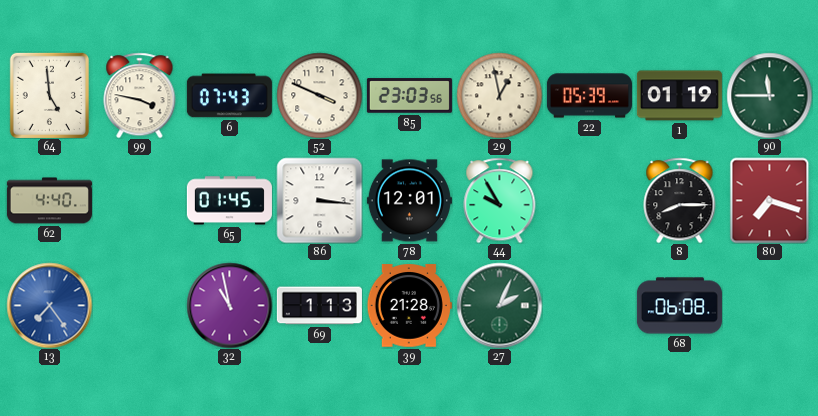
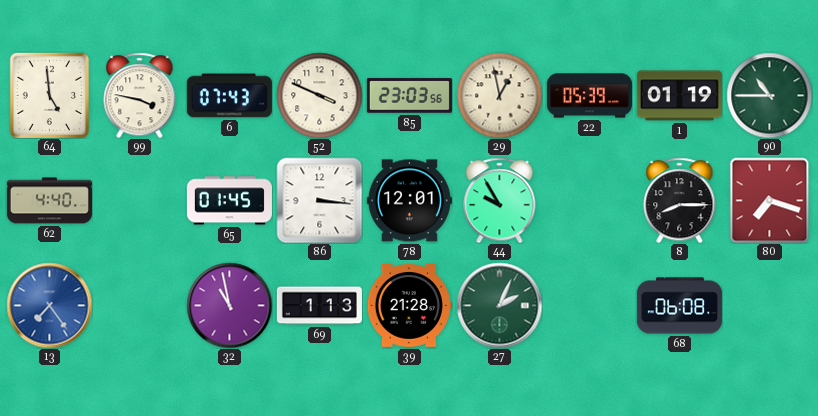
90: 11:45 -> 10:45
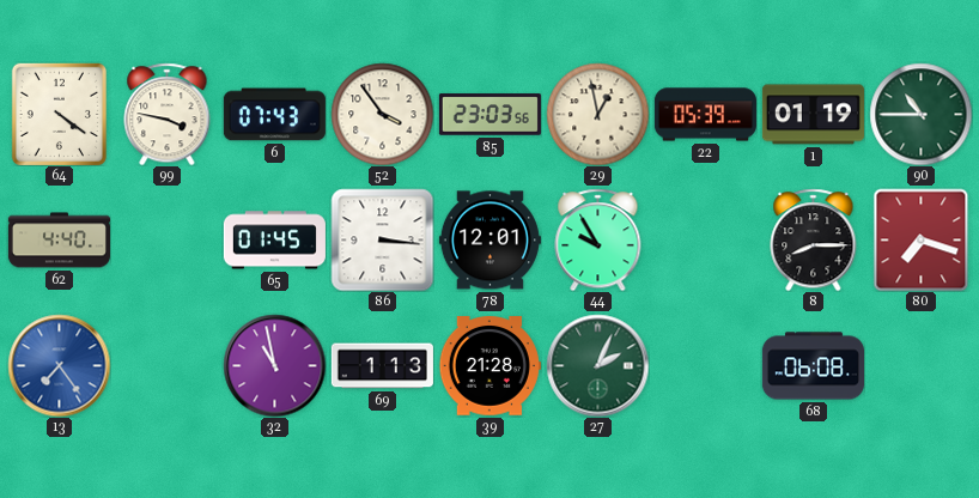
64: 4:59 -> 4:21
52: 3:49 -> 3:54
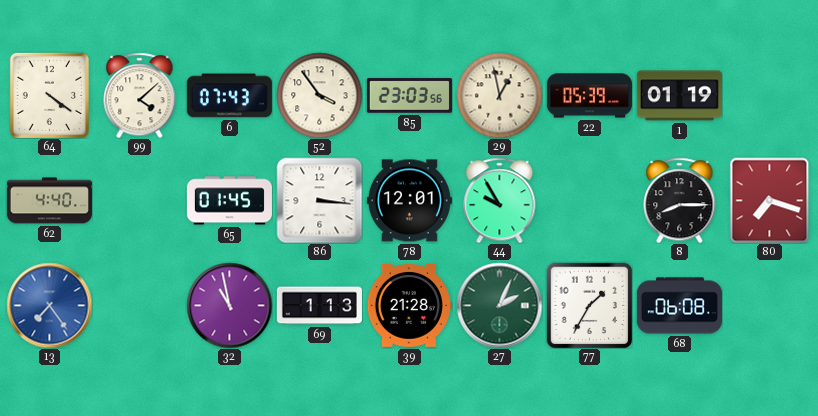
99: 3:47 -> 4:08
90: 10:45 -> none
77: none -> 1:35
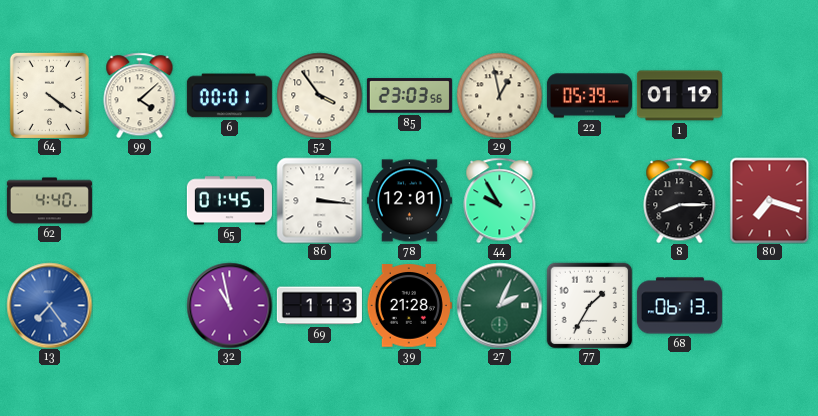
6: 07:43 -> 00:01
68: 06:08 -> 06:13
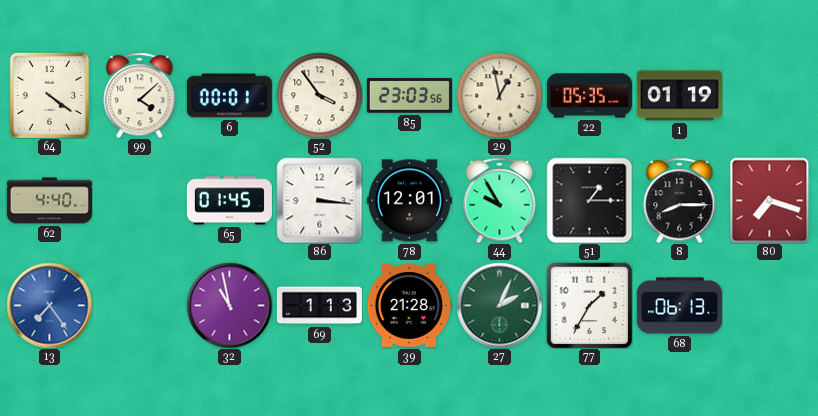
22: 05:39 -> 05:35
51: none -> 1:15
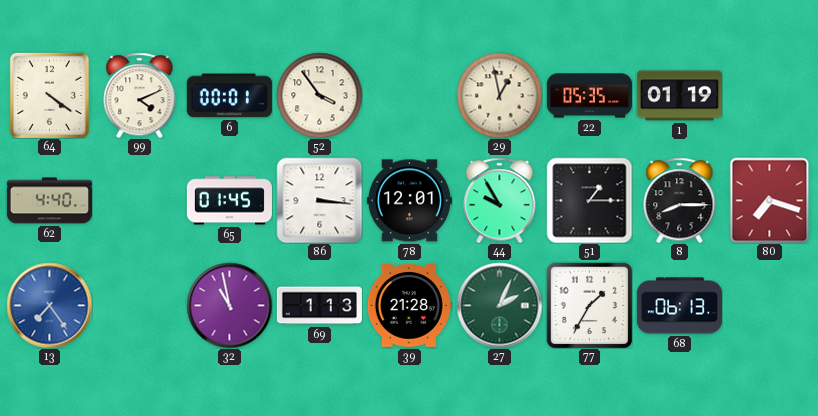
99: 4:08 -> 4:11
85: 23:03 -> none
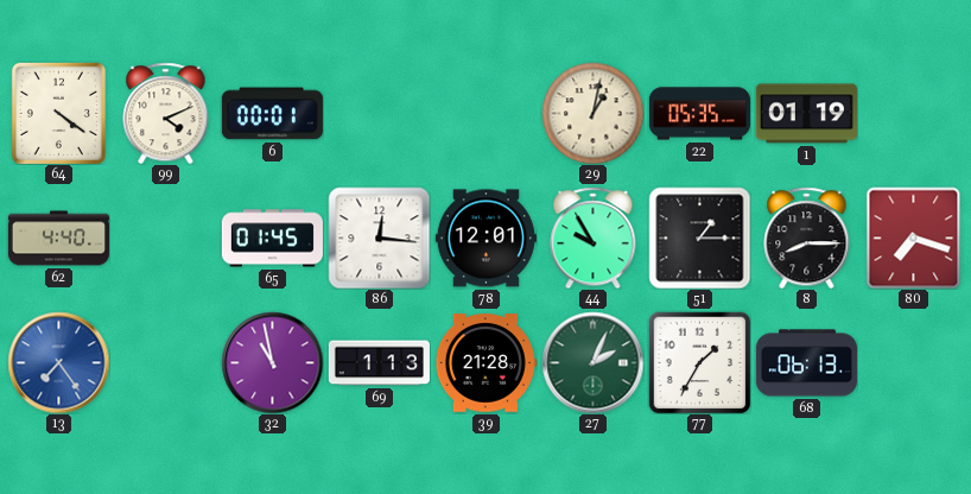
52: 3:54 -> none
29: 12:58 -> 1:02
86: 3:16 -> 12:16
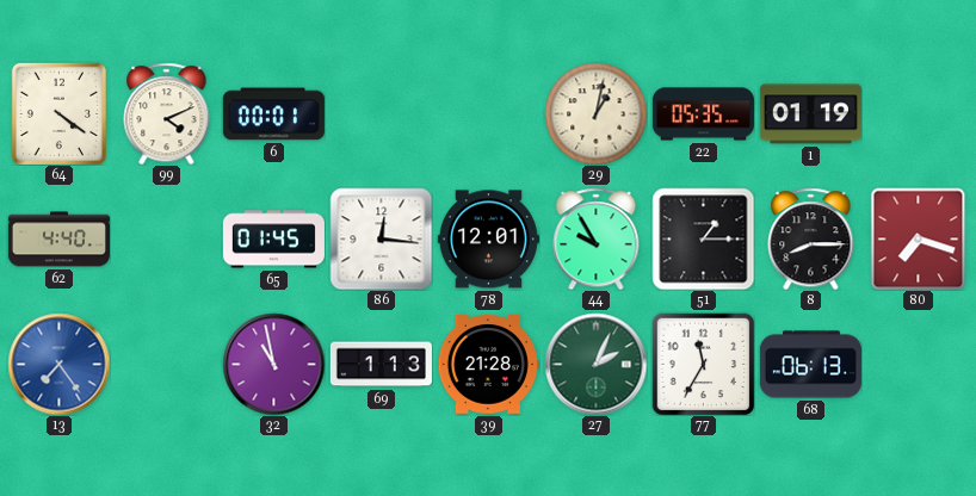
77: 1:35 -> 11:35
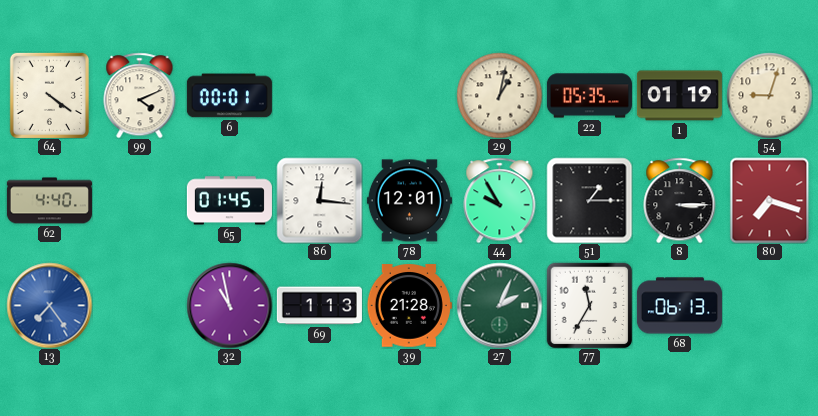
54: none -> 9:03
8: 8:15 -> 3:15
